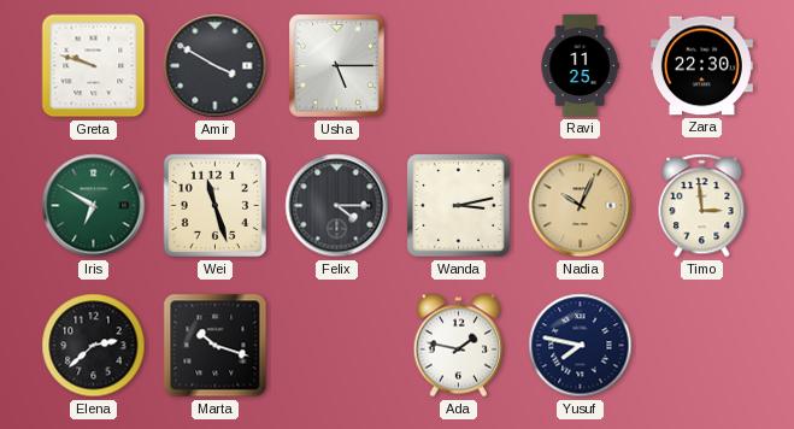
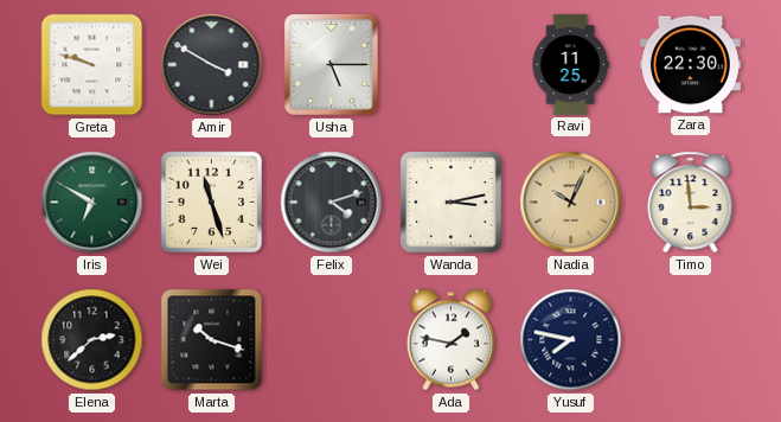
Felix: 4:15 -> 4:12
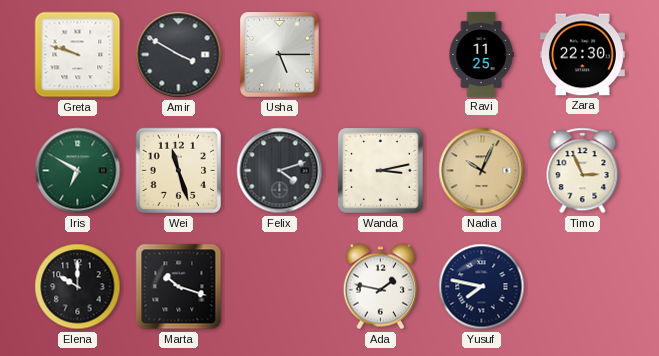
Timo: 2:59 -> 2:56
Elena: 2:38 -> 10:00
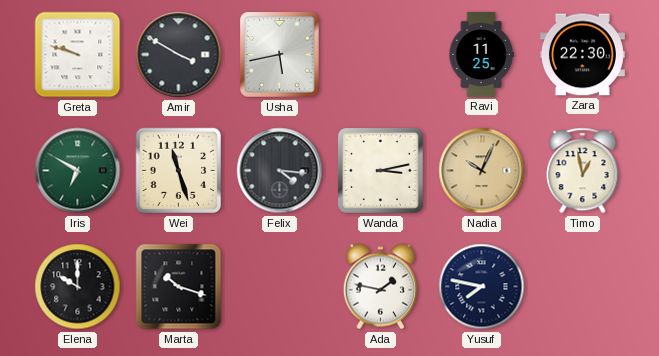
Usha: 5:15 -> 5:43
Felix: 4:12 -> 4:16
Timo: 2:56 -> 12:58
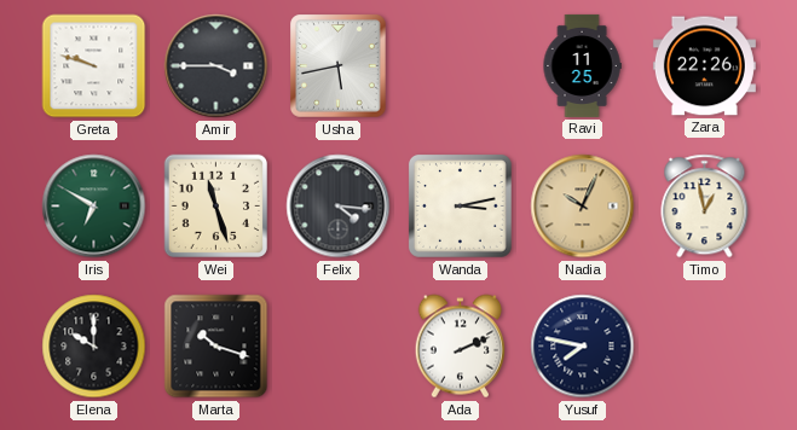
Amir: 3:50 -> 3:45
Zara: 22:30 -> 22:26
Ada: 1:47 -> 2:11
